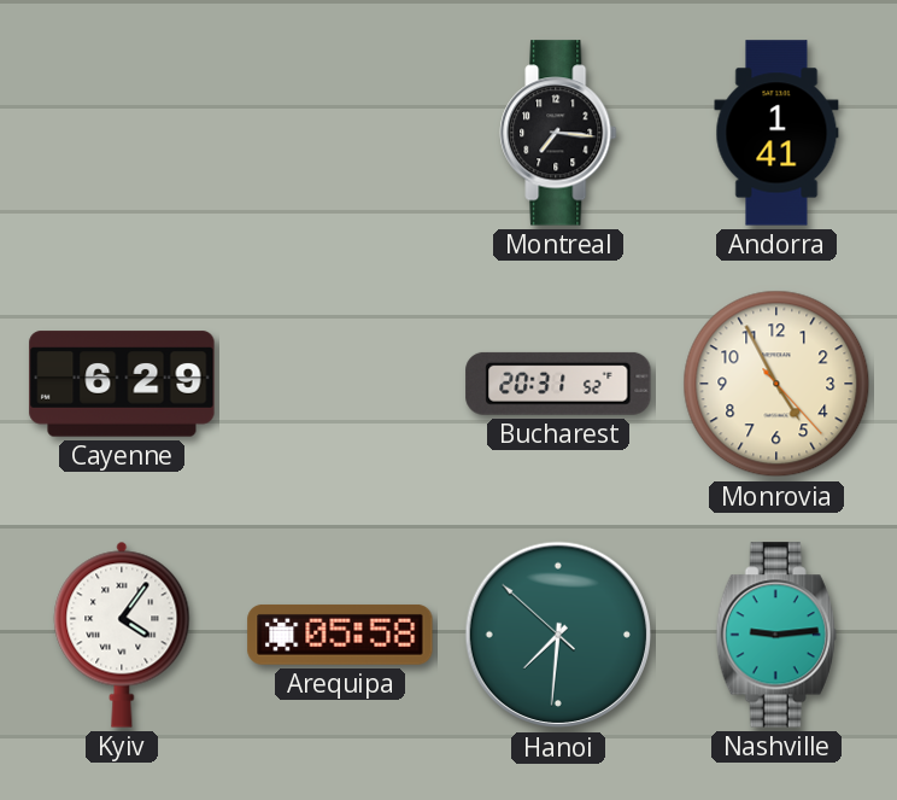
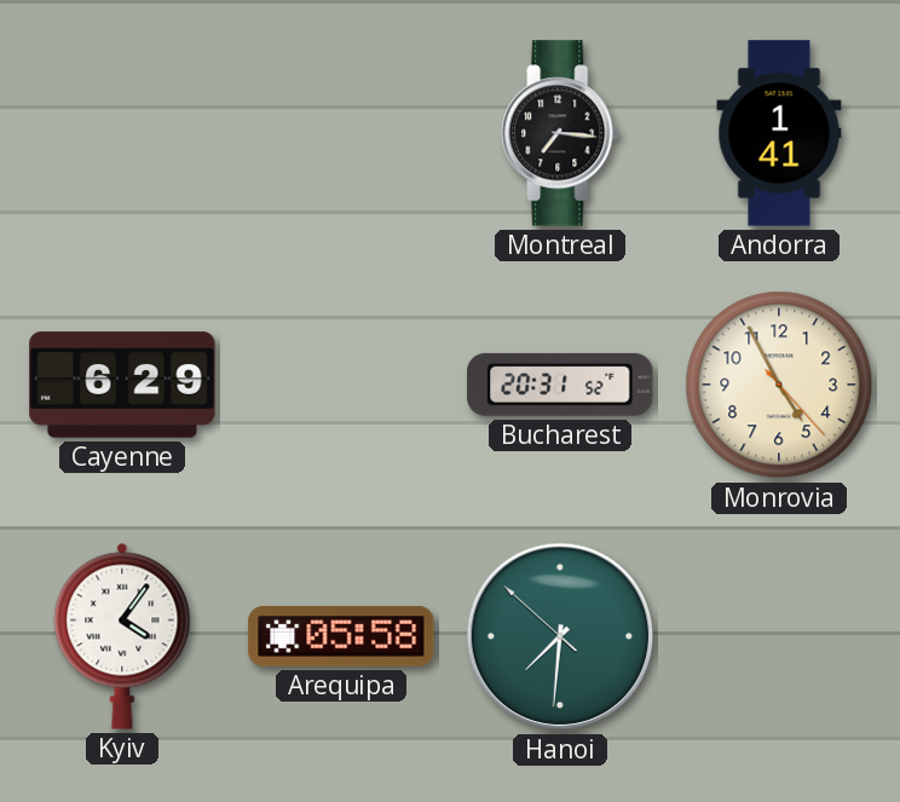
Nashville: 9:14 -> none
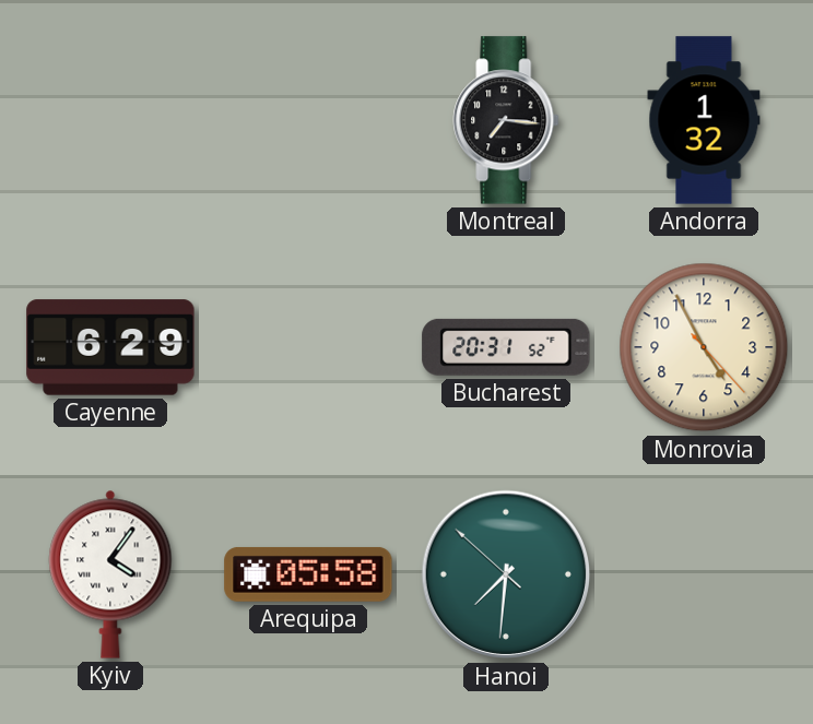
Andorra: 1:41 -> 1:32
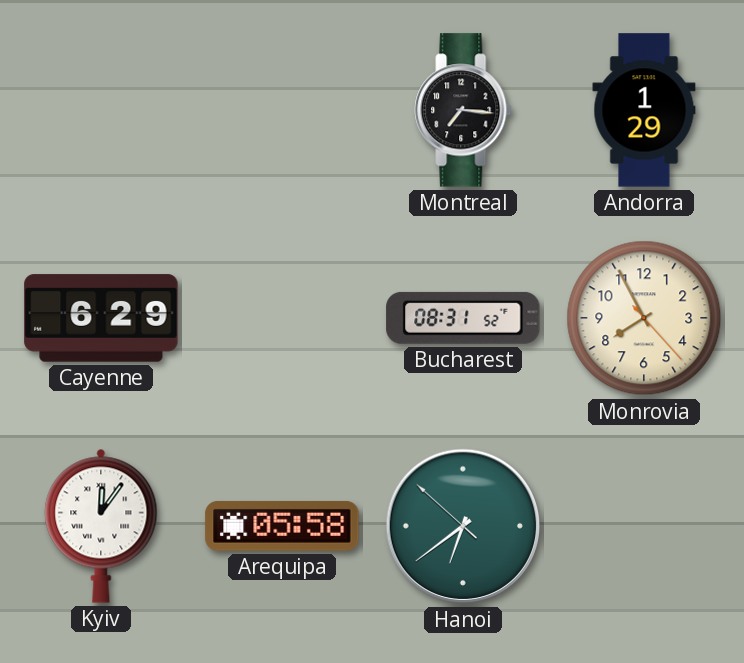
Andorra: 1:32 -> 1:29
Bucharest: 20:31 -> 08:31
Monrovia: 4:55 -> 7:55
Kyiv: 4:06 -> 12:06
Hanoi: 7:30 -> 6:38
